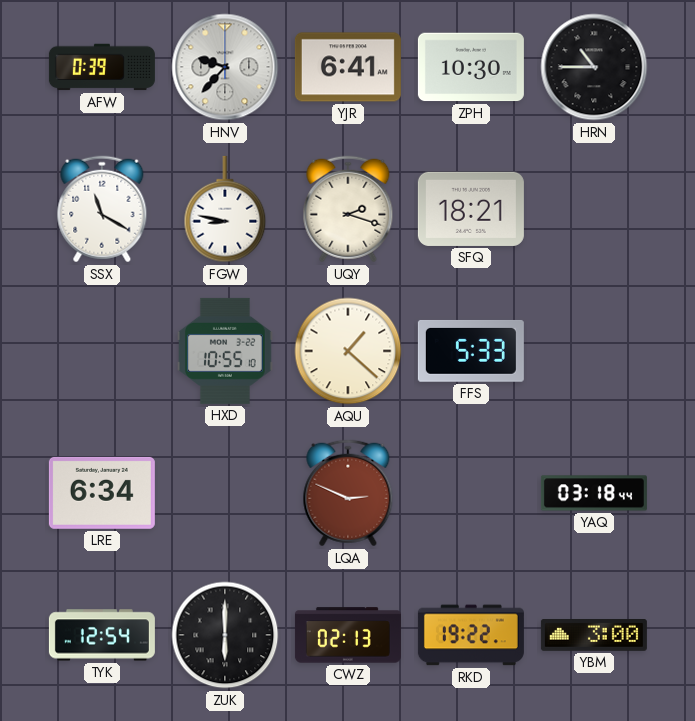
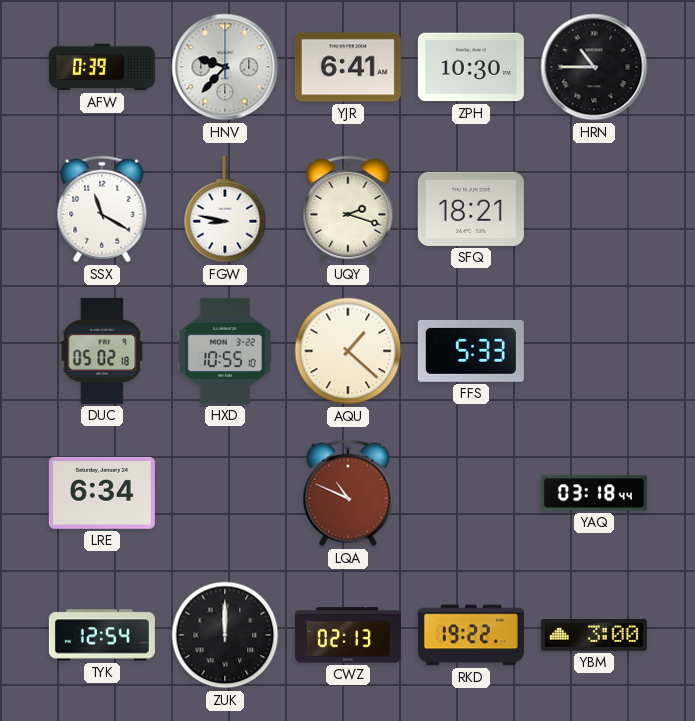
DUC: none -> 05:02
LQA: 2:49 -> 10:49
ZUK: 6:00 -> 12:00
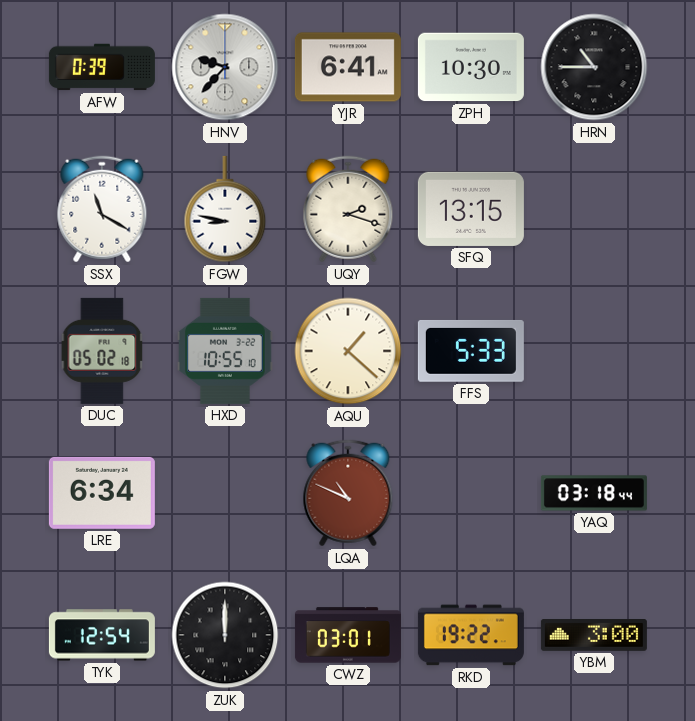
SFQ: 18:21 -> 13:15
CWZ: 02:13 -> 03:01
